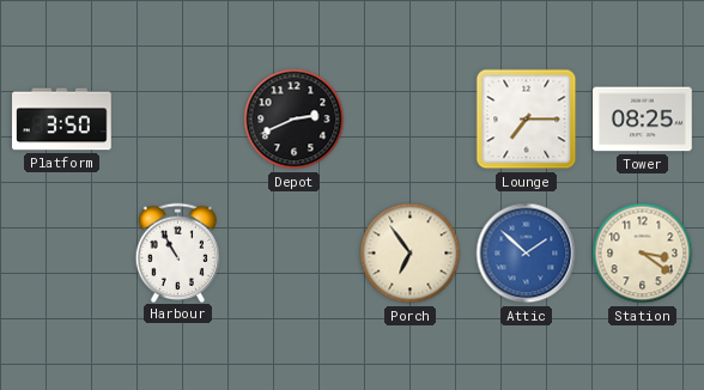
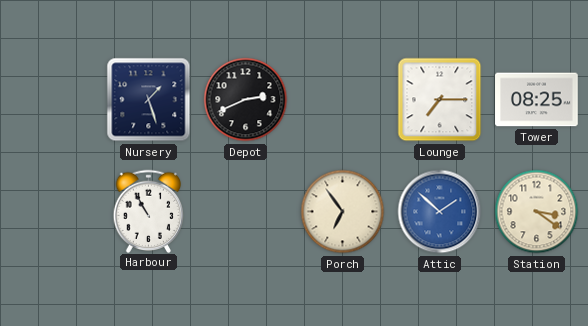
Platform: 3:50 -> none
Nursery: none -> 1:27
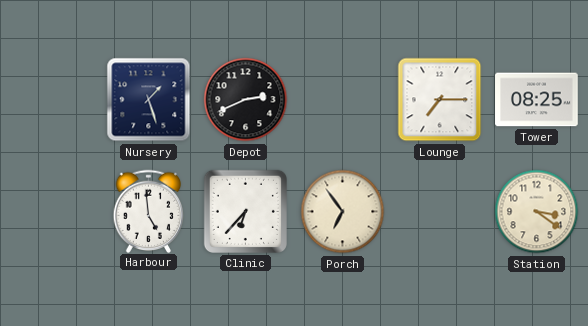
Harbour: 10:55 -> 4:59
Clinic: none -> 6:37
Attic: 1:52 -> none
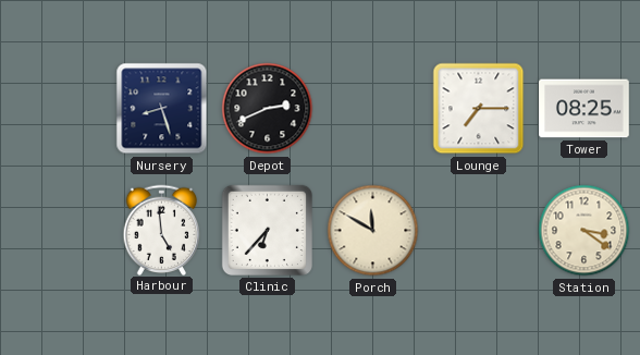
Nursery: 1:27 -> 8:27
Porch: 6:54 -> 11:50
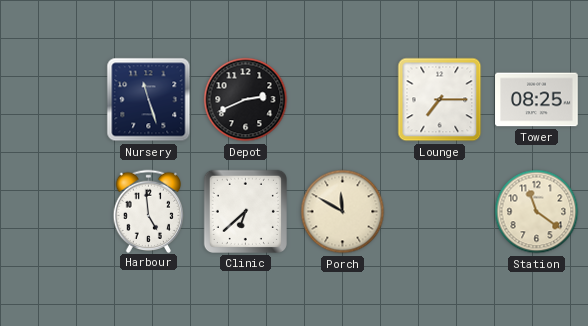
Nursery: 8:27 -> 11:27
Clinic: 6:37 -> 6:38
Station: 3:21 -> 11:21
